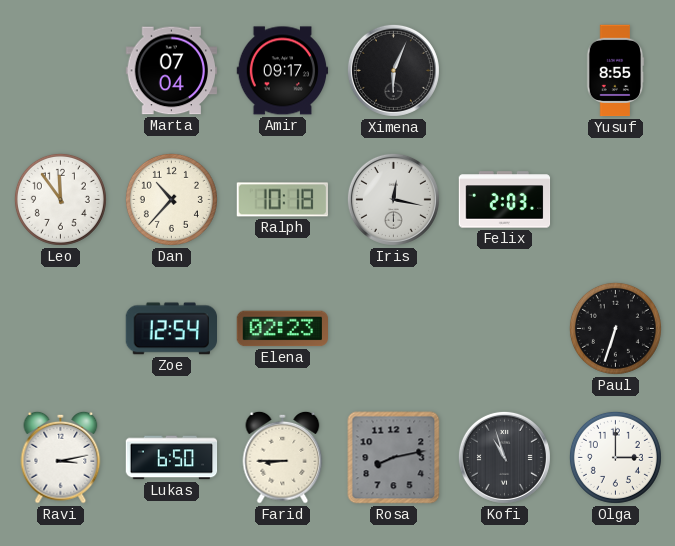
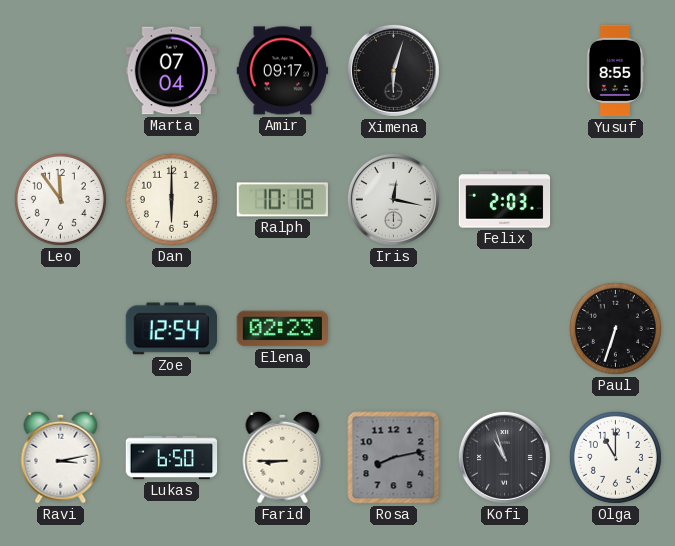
Ximena: 6:04 -> 6:03
Dan: 10:37 -> 6:00
Olga: 3:00 -> 11:00
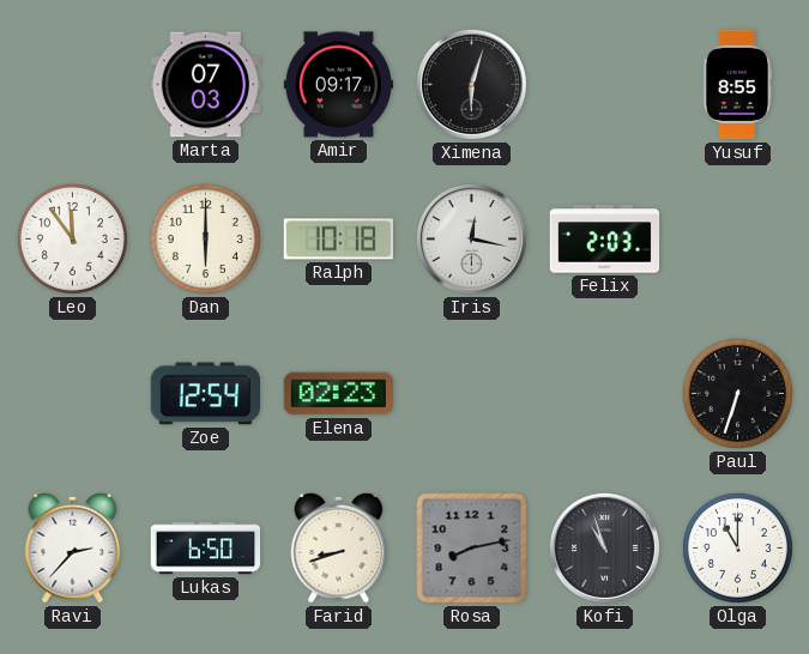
Marta: 07:04 -> 07:03
Ravi: 3:13 -> 2:37
Farid: 8:45 -> 8:42
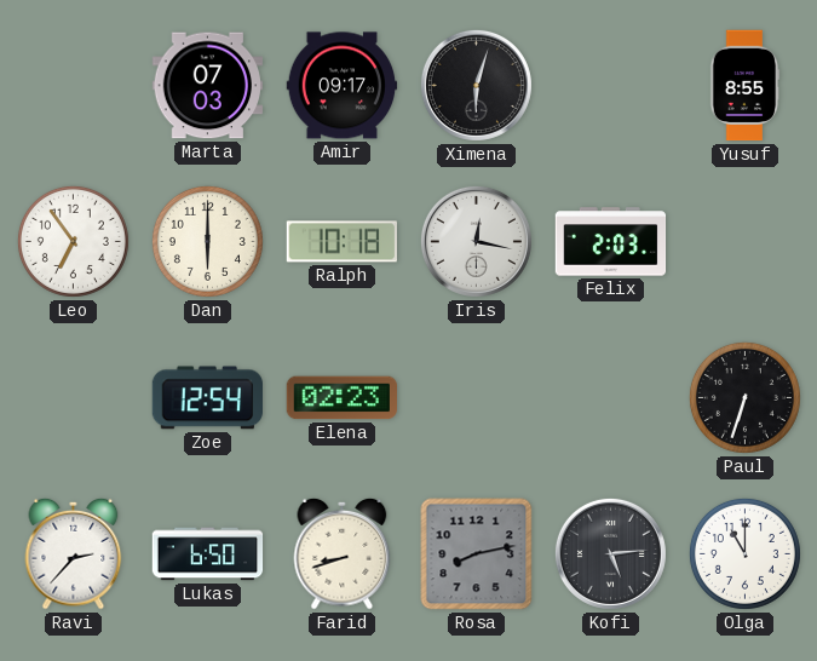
Leo: 11:54 -> 6:54
Kofi: 10:57 -> 5:14
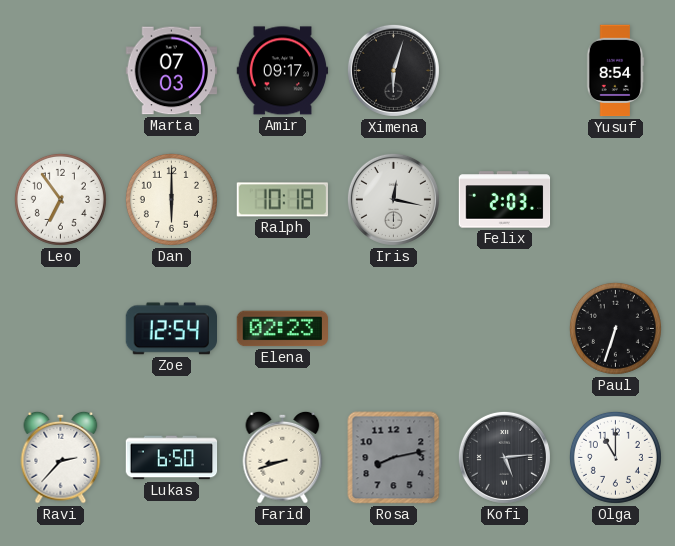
Yusuf: 8:55 -> 8:54
